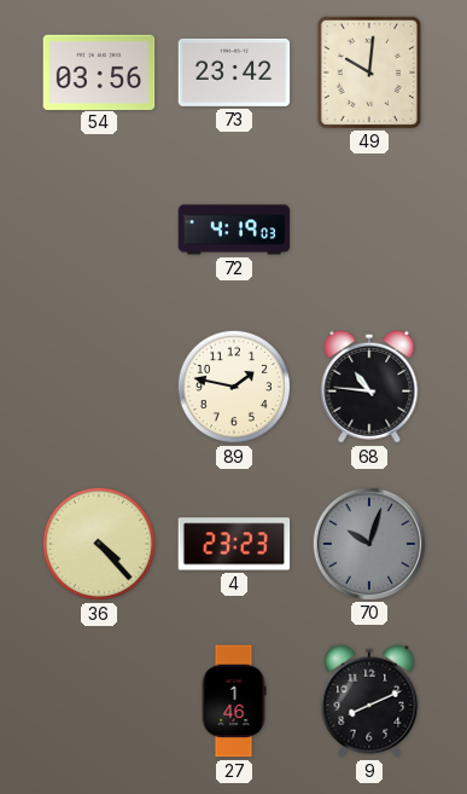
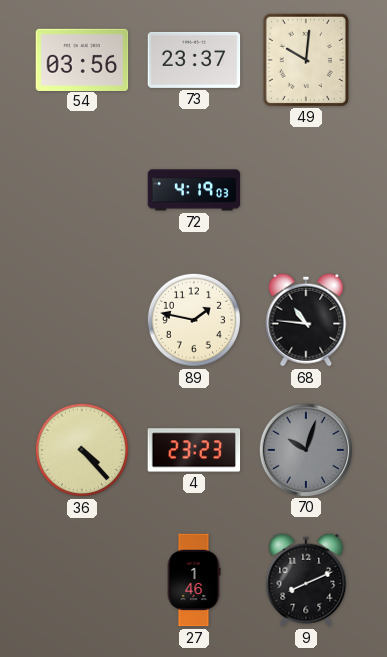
73: 23:42 -> 23:37
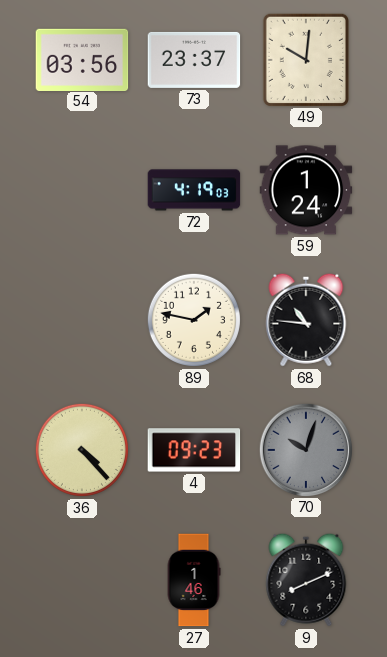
59: none -> 1:24
4: 23:23 -> 09:23
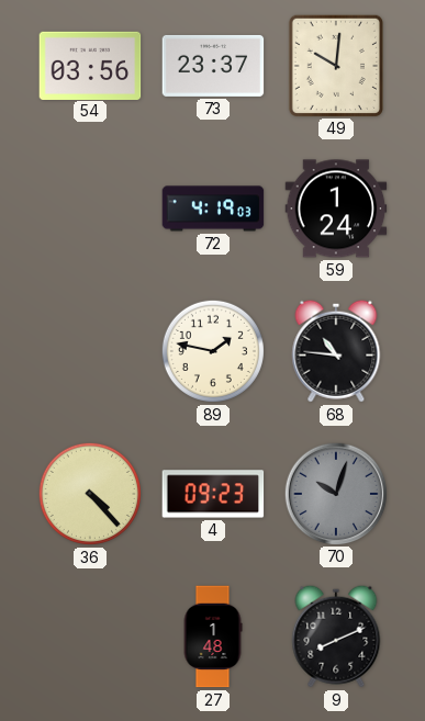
27: 1:46 -> 1:48
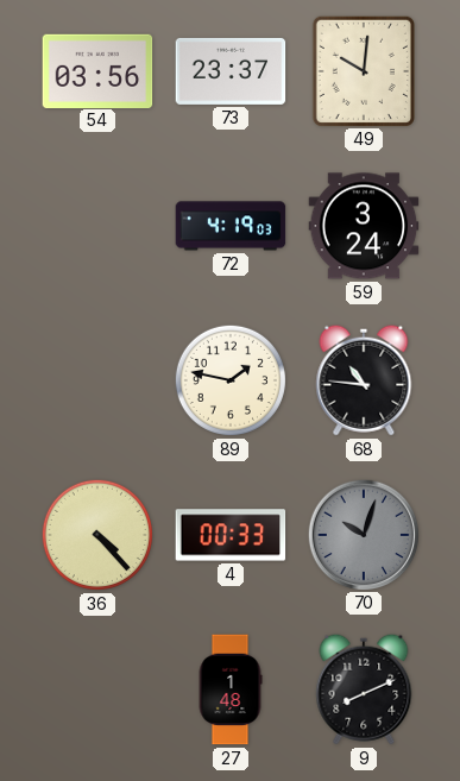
59: 1:24 -> 3:24
4: 09:23 -> 00:33
